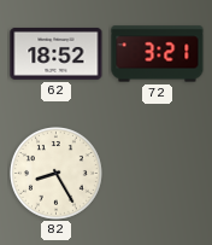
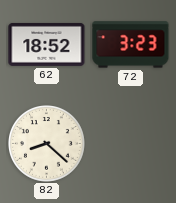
72: 3:21 -> 3:23
82: 8:25 -> 8:22
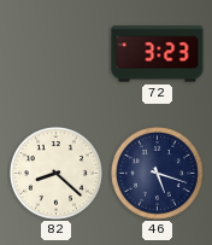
62: 18:52 -> none
46: none -> 5:18
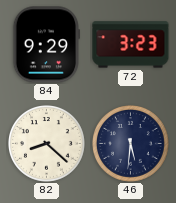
84: none -> 9:29
46: 5:18 -> 5:31
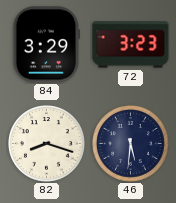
84: 9:29 -> 3:29
82: 8:22 -> 8:18
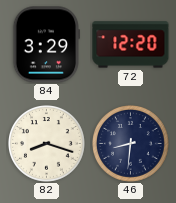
72: 3:23 -> 12:20
46: 5:31 -> 8:31
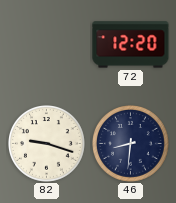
84: 3:29 -> none
82: 8:18 -> 9:18
